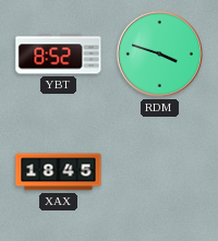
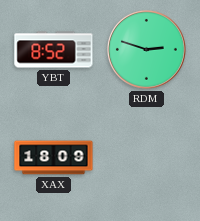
RDM: 3:48 -> 2:48
XAX: 18:45 -> 18:09
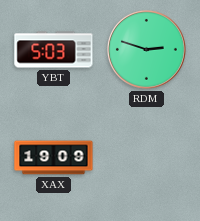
YBT: 8:52 -> 5:03
XAX: 18:09 -> 19:09
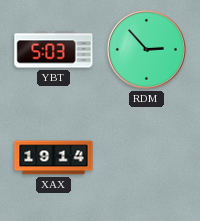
RDM: 2:48 -> 2:53
XAX: 19:09 -> 19:14
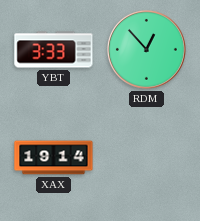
YBT: 5:03 -> 3:33
RDM: 2:53 -> 12:53
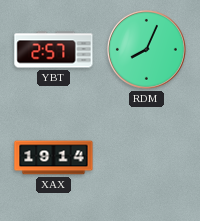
YBT: 3:33 -> 2:57
RDM: 12:53 -> 8:04
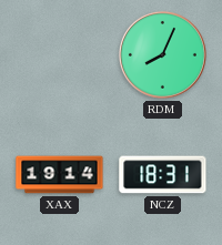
YBT: 2:57 -> none
NCZ: none -> 18:31
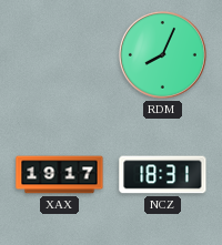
XAX: 19:14 -> 19:17
